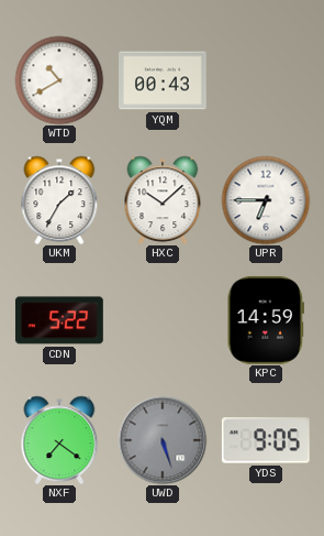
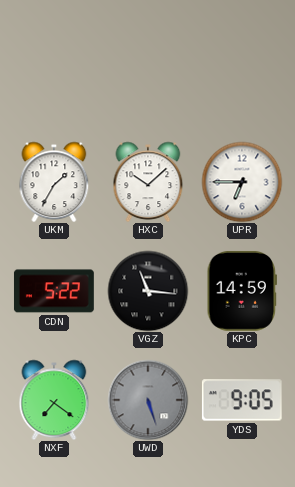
WTD: 10:40 -> none
YQM: 00:43 -> none
VGZ: none -> 11:16
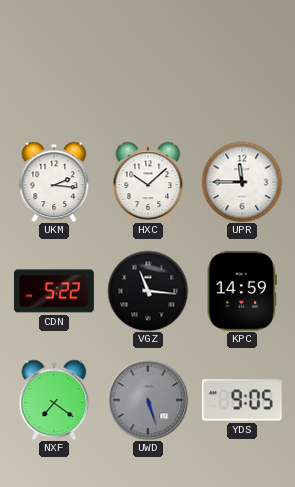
UKM: 1:35 -> 2:16
UPR: 6:45 -> 11:45
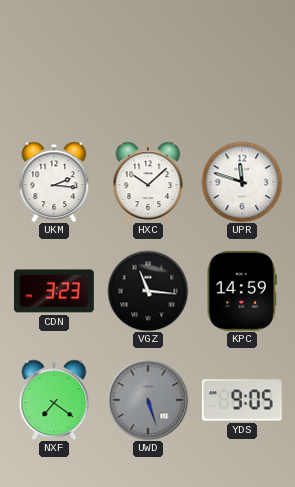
UPR: 11:45 -> 11:48
CDN: 5:22 -> 3:23
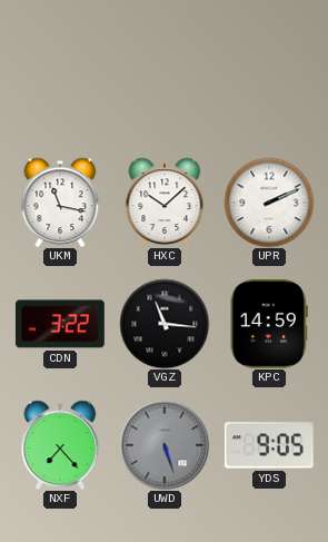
UKM: 2:16 -> 11:17
UPR: 11:48 -> 2:11
CDN: 3:23 -> 3:22
NXF: 7:21 -> 7:23
